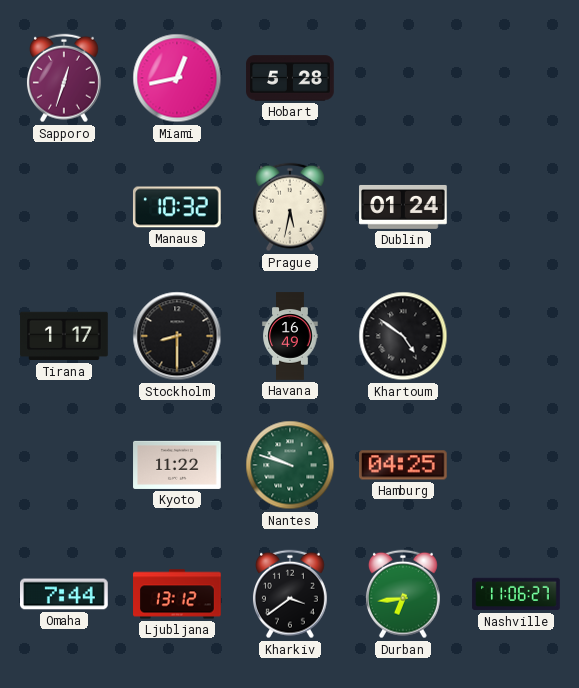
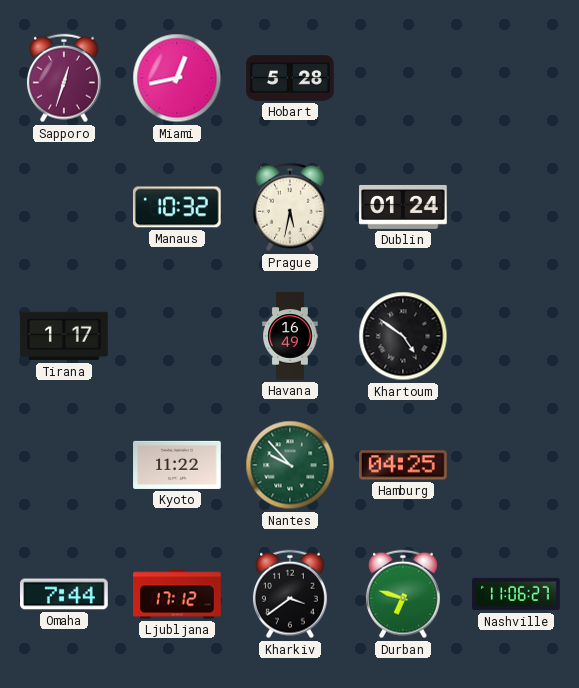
Stockholm: 8:30 -> none
Nantes: 9:48 -> 9:53
Ljubljana: 13:12 -> 17:12
Durban: 6:44 -> 6:48
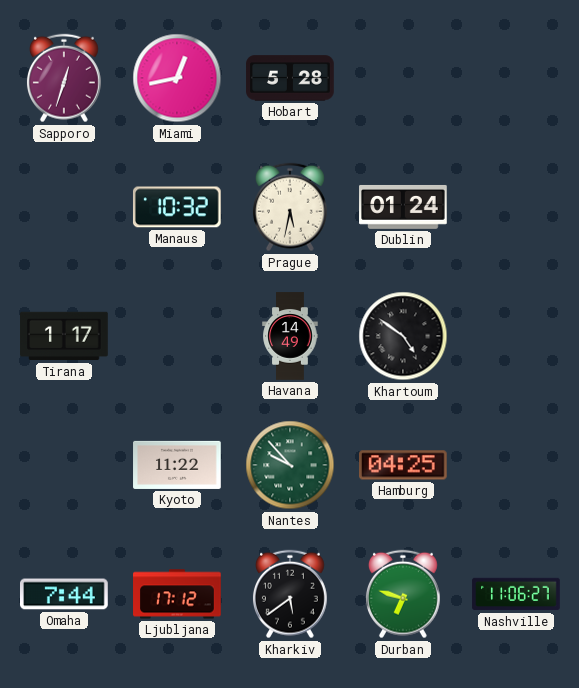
Havana: 16:49 -> 14:49
Kharkiv: 3:39 -> 5:39
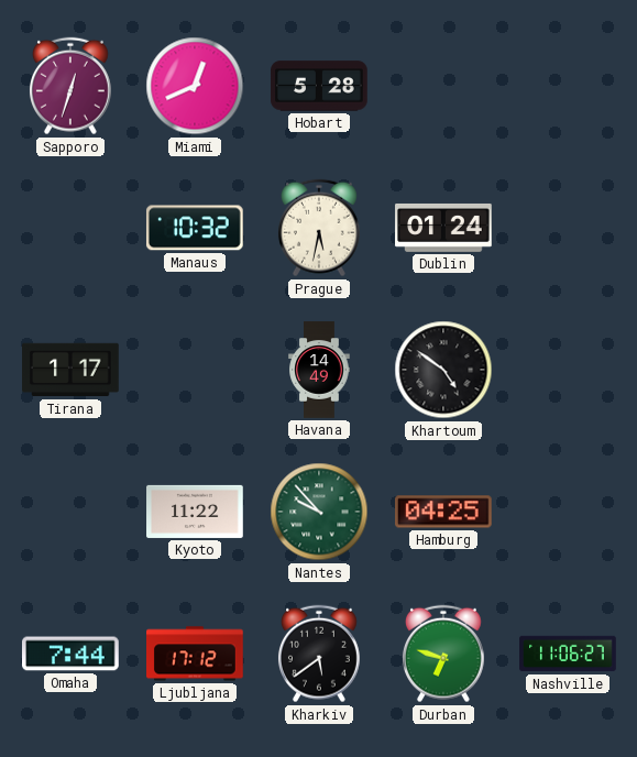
Miami: 12:43 -> 12:41
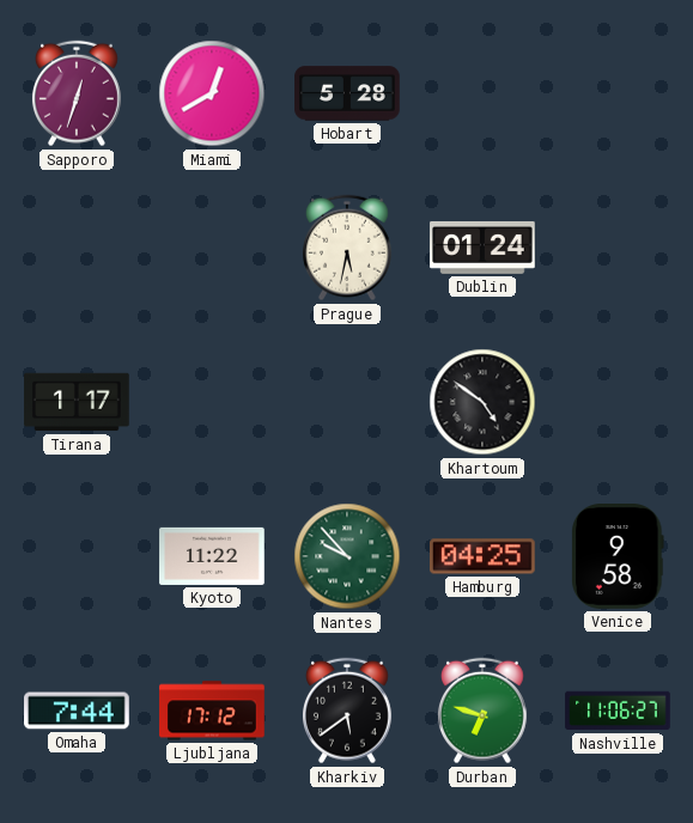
Miami: 12:41 -> 12:40
Manaus: 10:32 -> none
Havana: 14:49 -> none
Venice: none -> 9:58
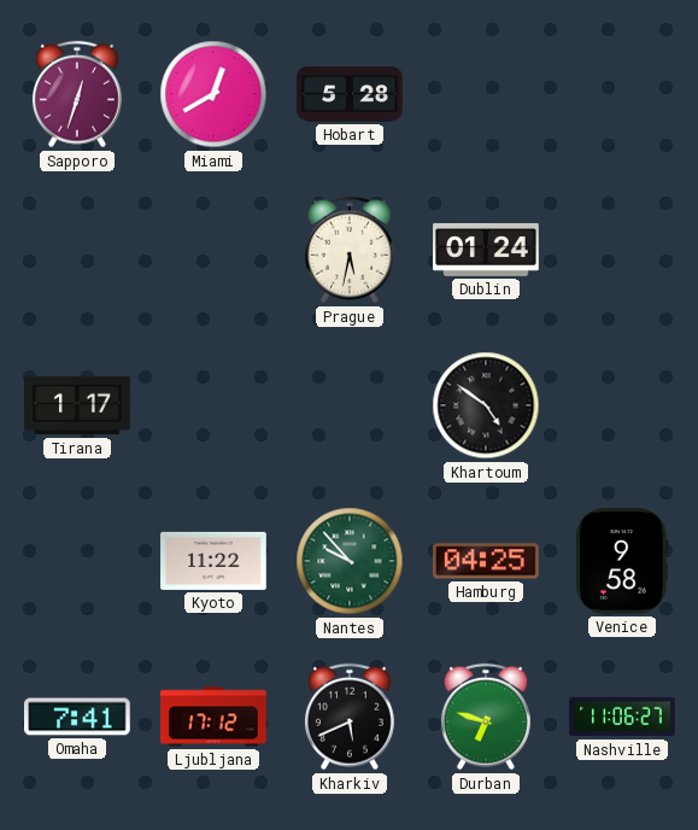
Omaha: 7:44 -> 7:41
Kharkiv: 5:39 -> 5:41
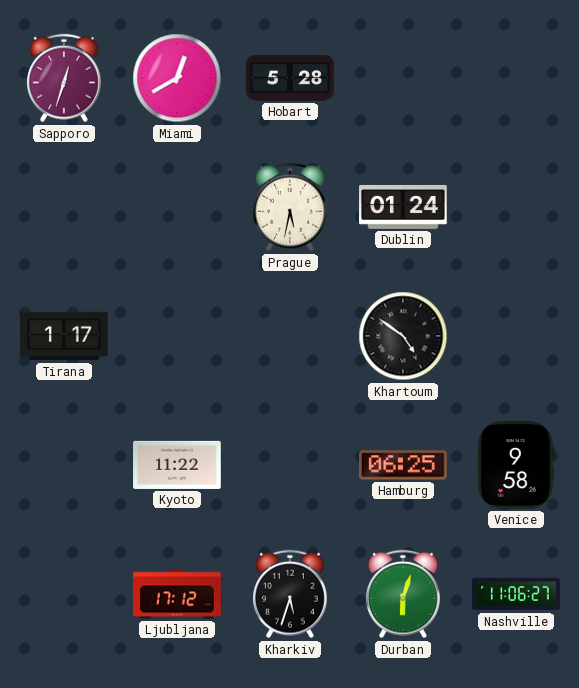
Nantes: 9:53 -> none
Hamburg: 04:25 -> 06:25
Omaha: 7:41 -> none
Kharkiv: 5:41 -> 5:33
Durban: 6:48 -> 6:03
